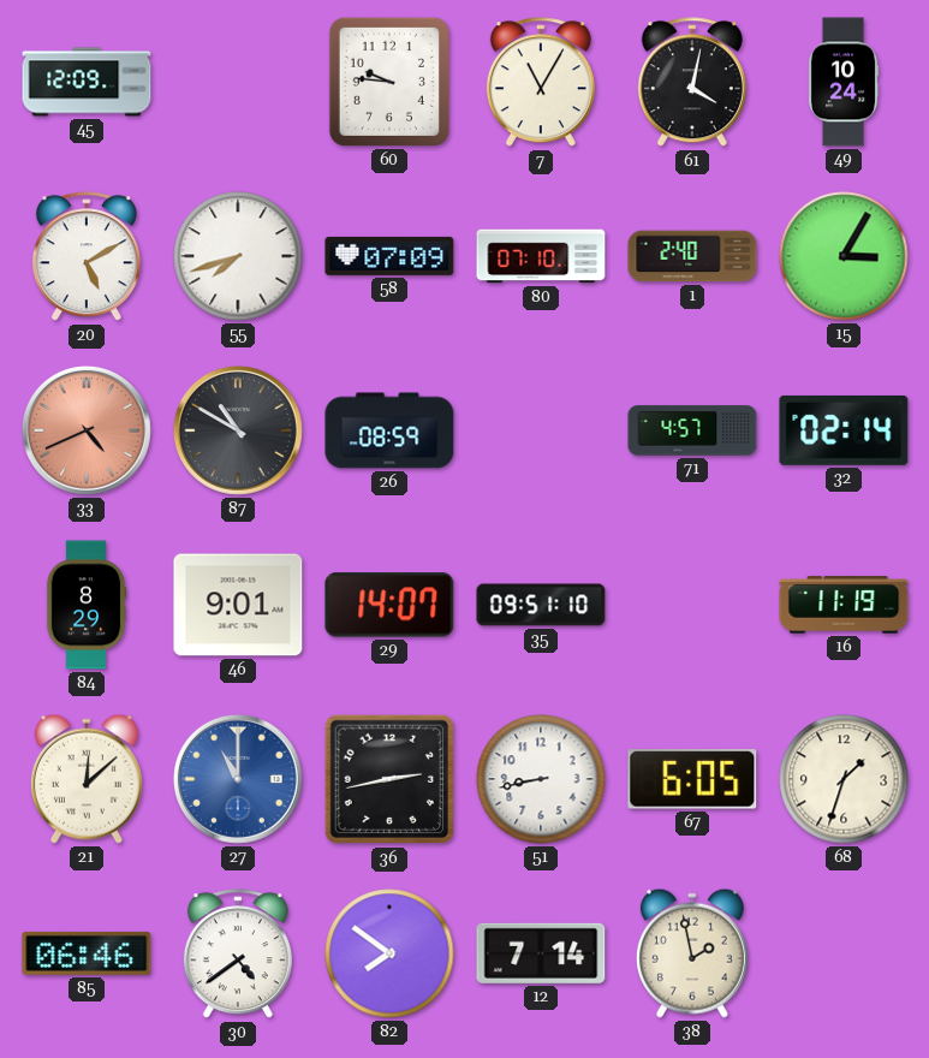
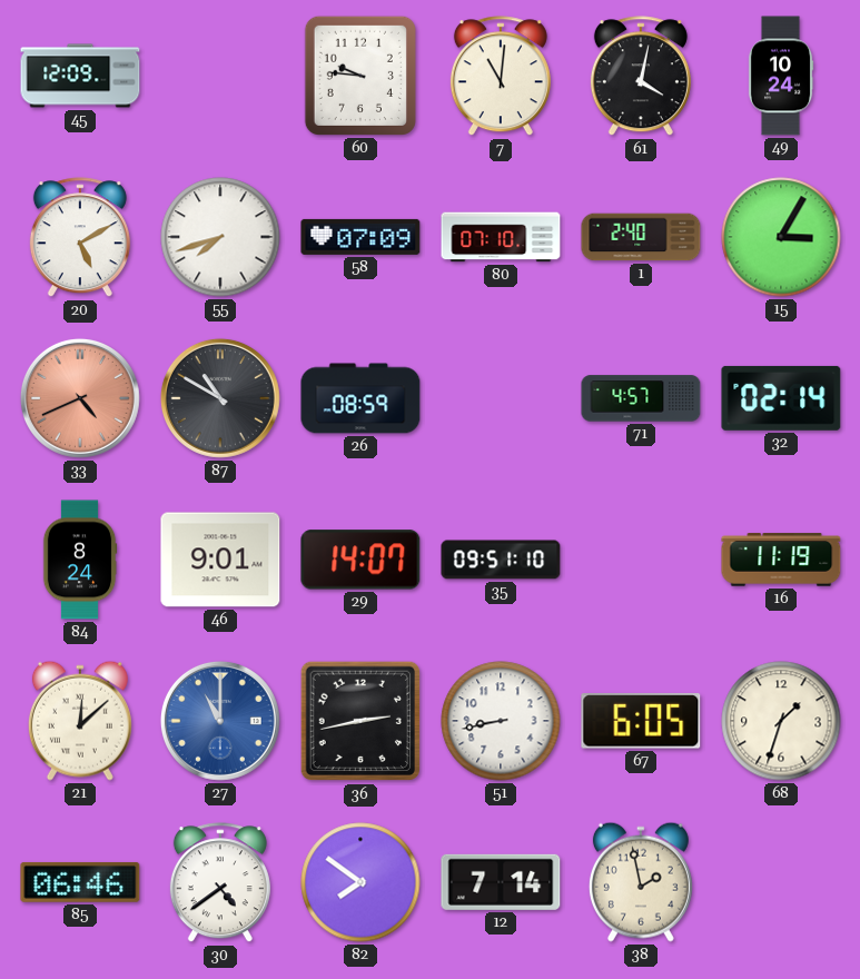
7: 11:05 -> 11:01
84: 8:29 -> 8:24
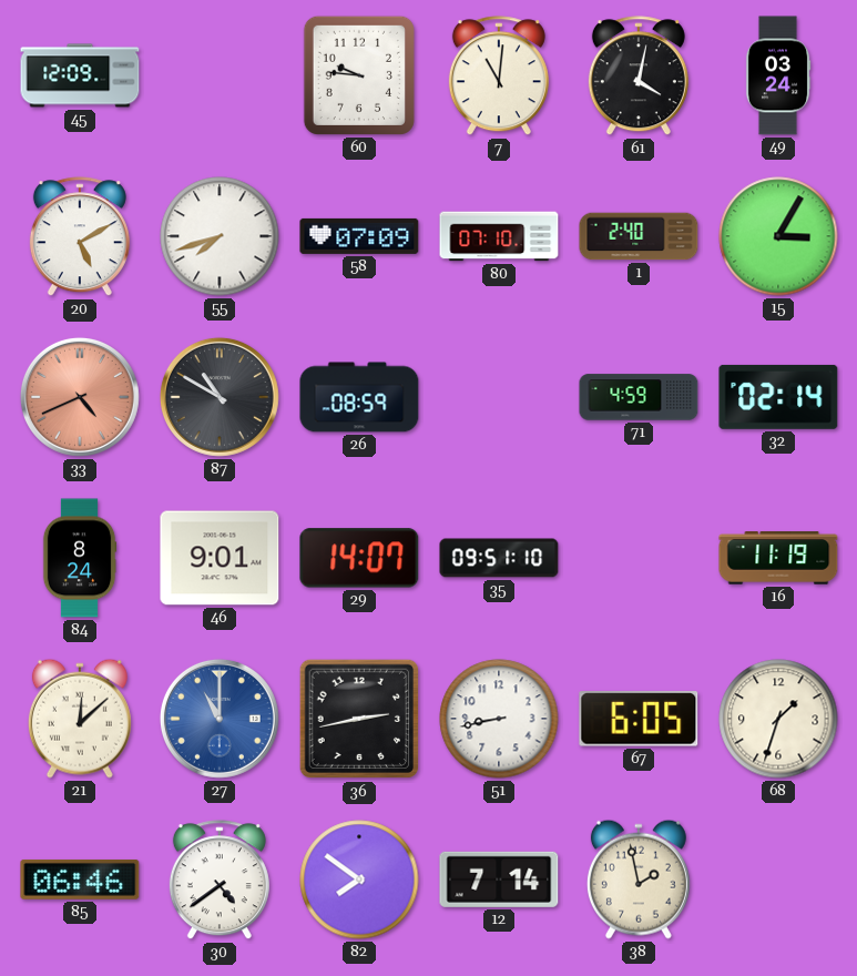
49: 10:24 -> 03:24
71: 4:57 -> 4:59
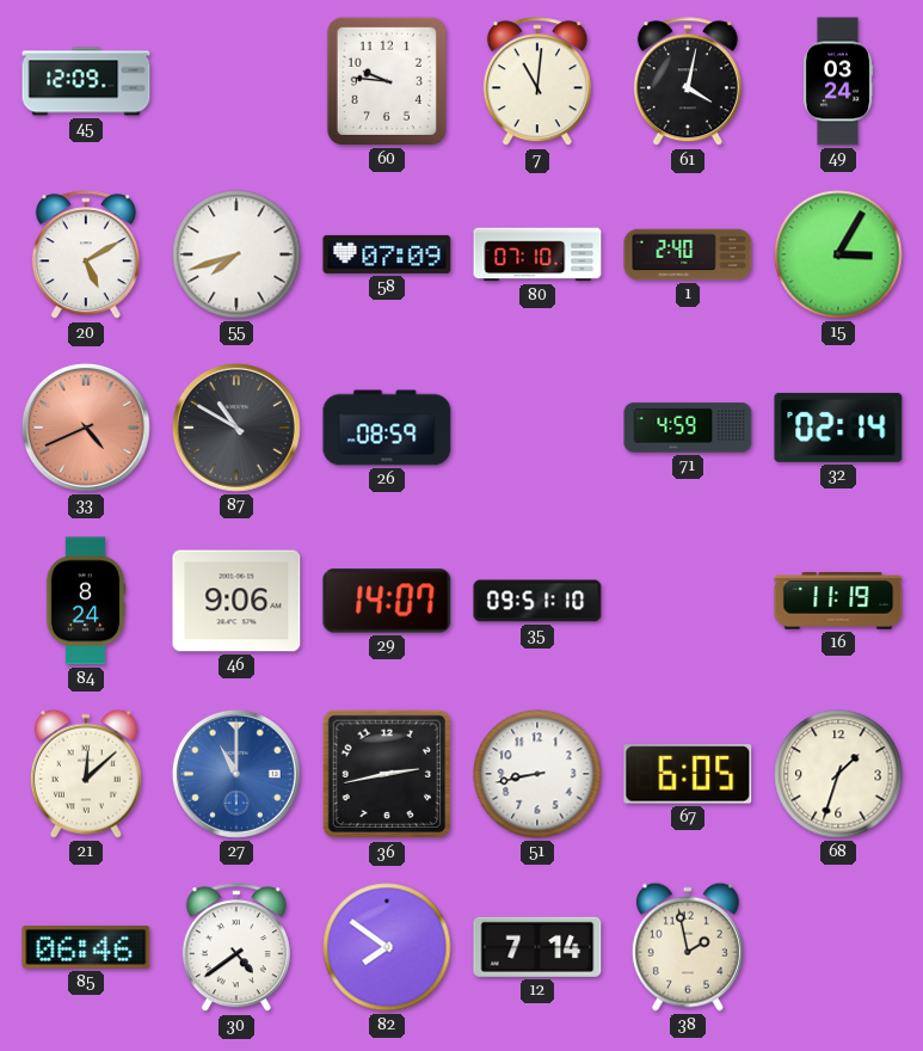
46: 9:01 -> 9:06
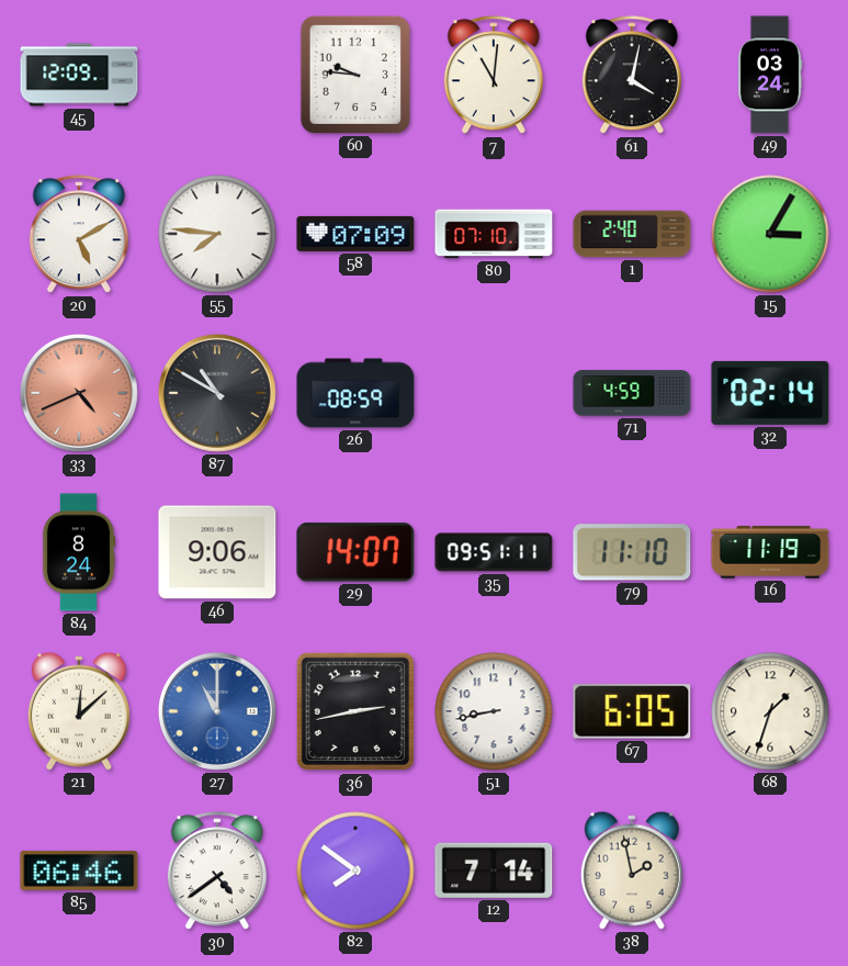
55: 7:42 -> 7:46
35: 09:51:10 -> 09:51:11
79: none -> 11:10
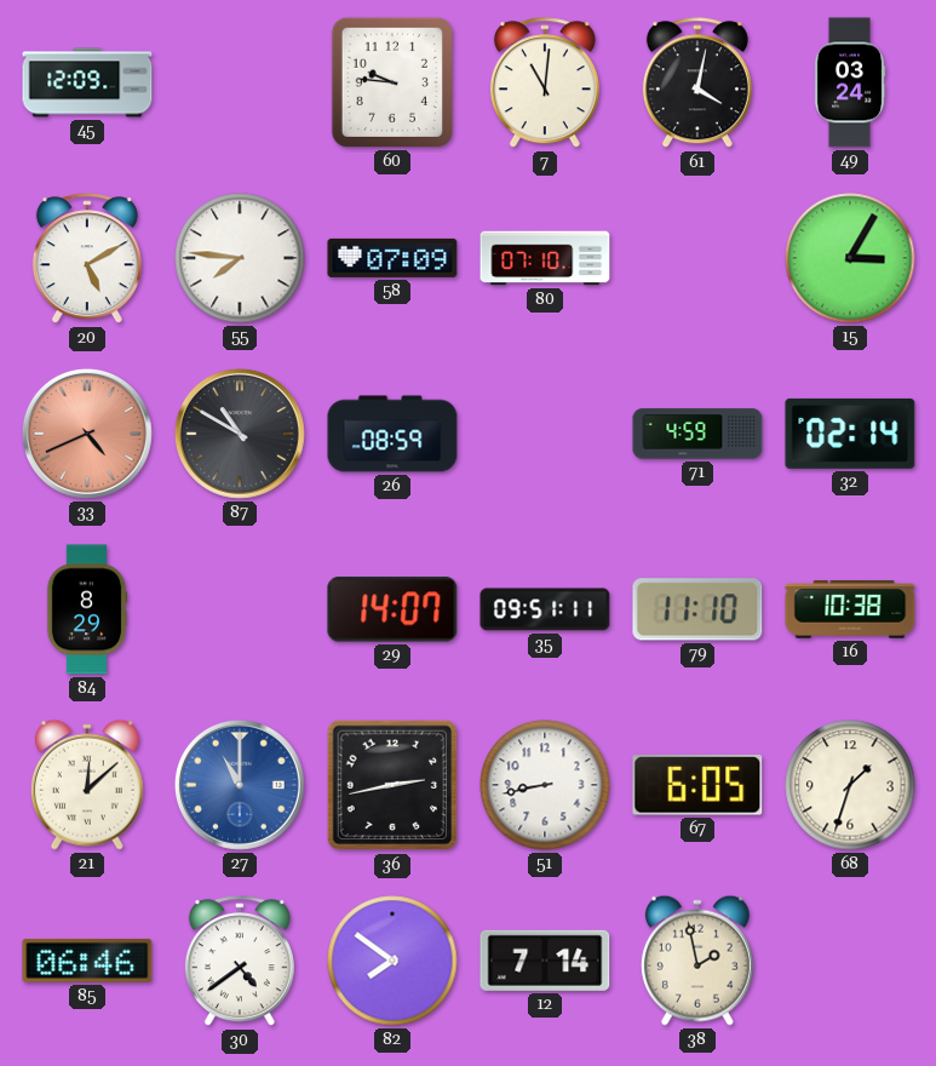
1: 2:40 -> none
84: 8:24 -> 8:29
46: 9:06 -> none
16: 11:19 -> 10:38
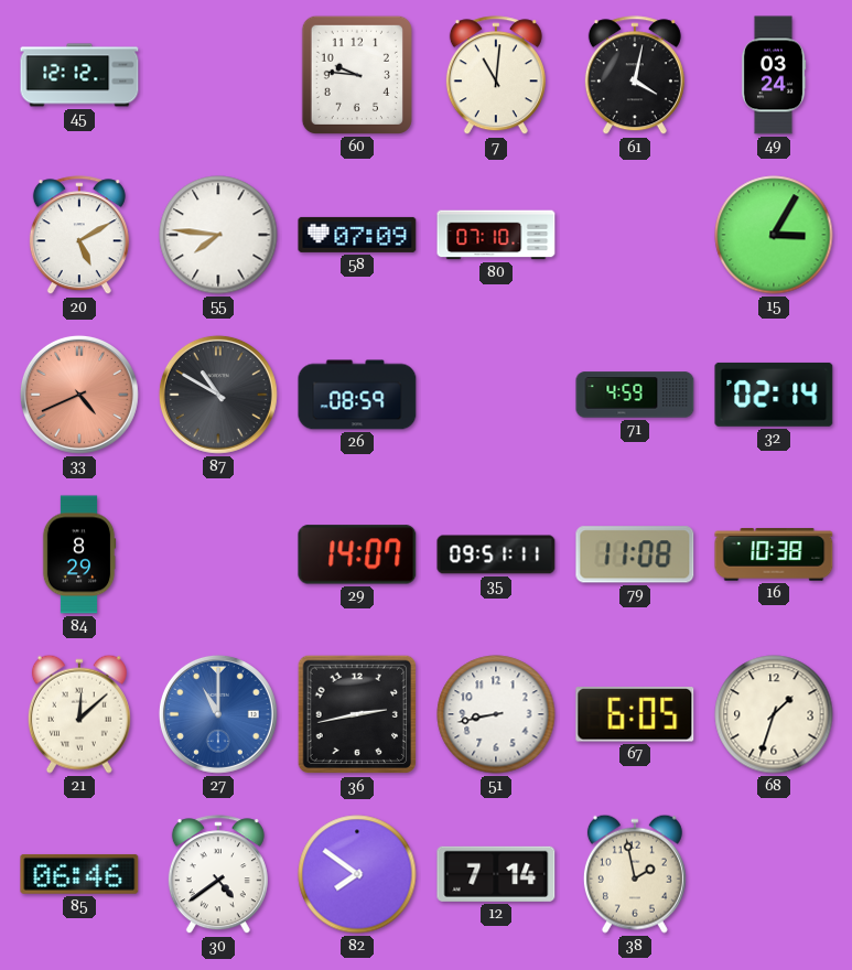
45: 12:09 -> 12:12
79: 11:10 -> 11:08
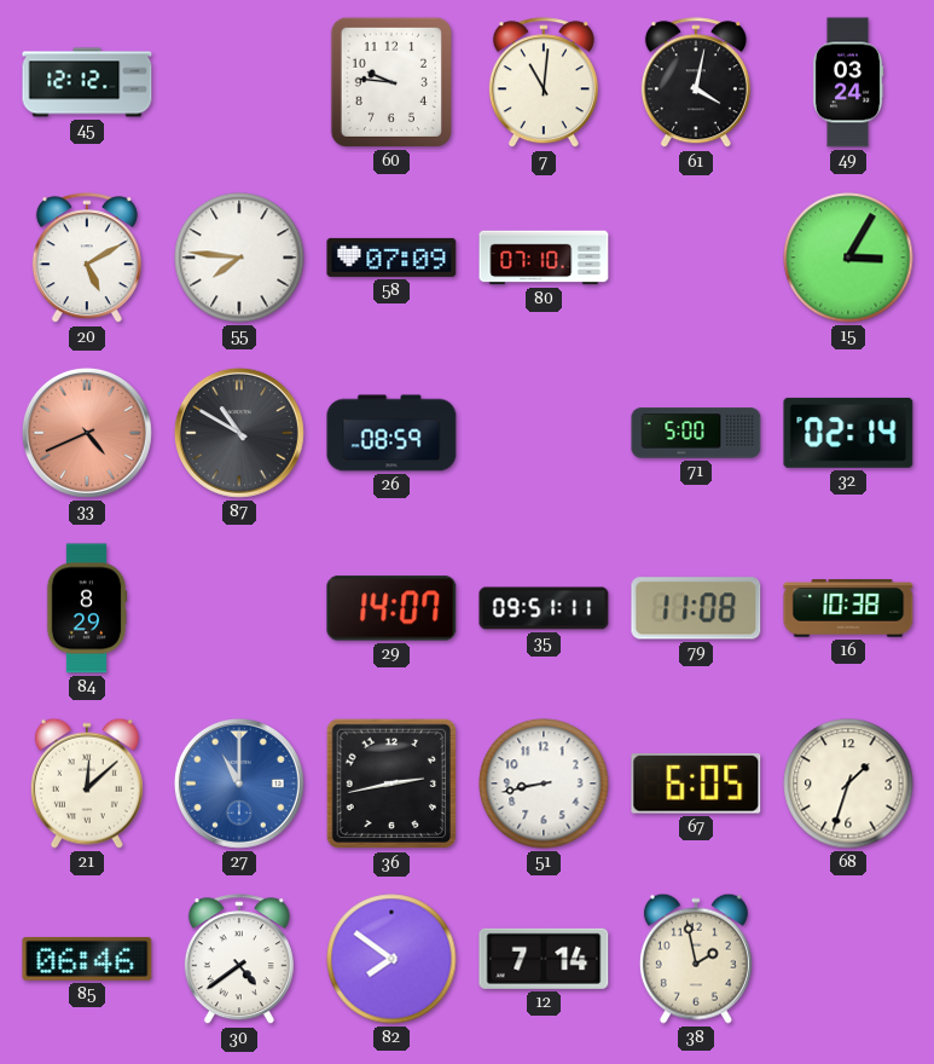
71: 4:59 -> 5:00
